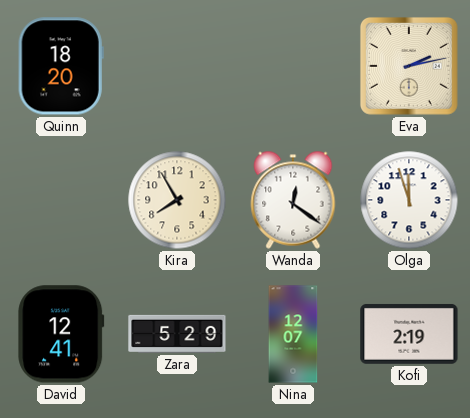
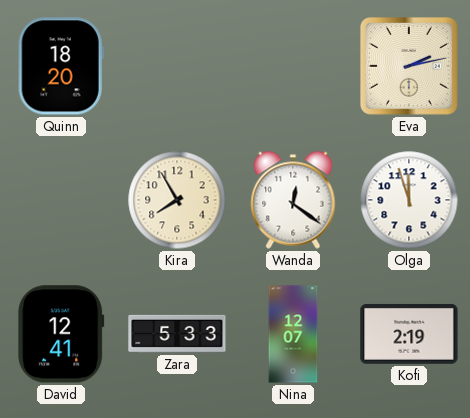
Zara: 5:29 -> 5:33
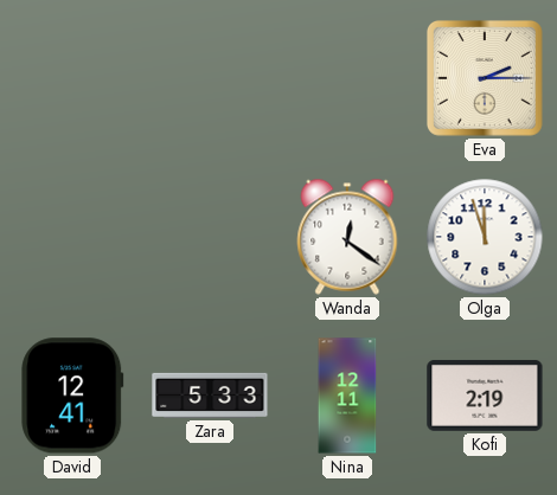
Quinn: 18:20 -> none
Eva: 2:13 -> 2:15
Kira: 7:55 -> none
Nina: 12:07 -> 12:11
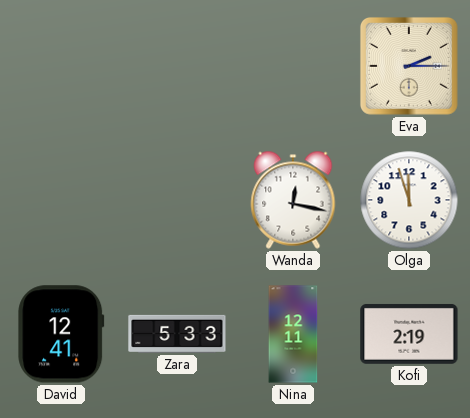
Wanda: 12:21 -> 12:17
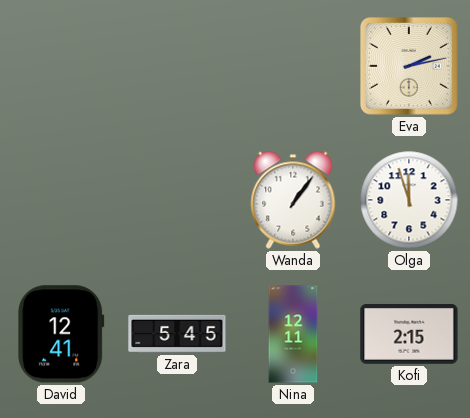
Eva: 2:15 -> 2:13
Wanda: 12:17 -> 1:06
Zara: 5:33 -> 5:45
Kofi: 2:19 -> 2:15
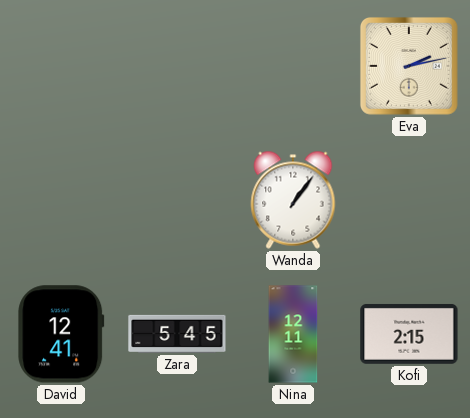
Olga: 11:57 -> none
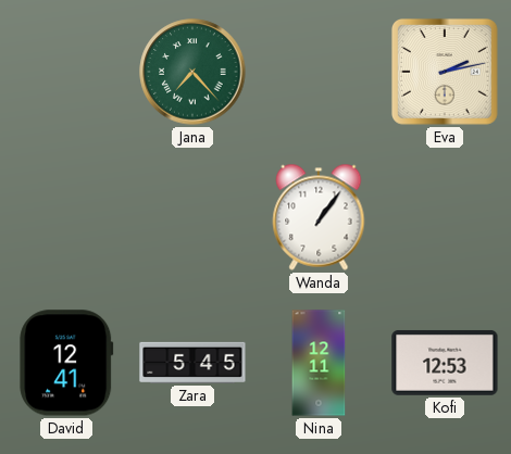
Jana: none -> 7:23
Kofi: 2:15 -> 12:53
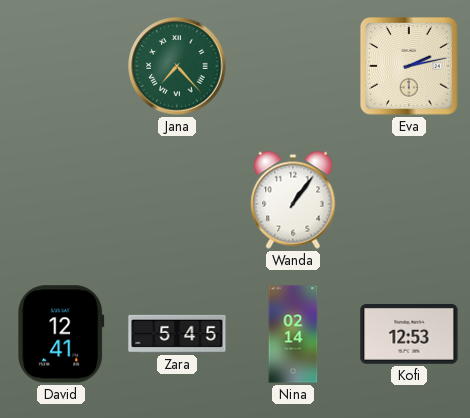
Nina: 12:11 -> 02:14
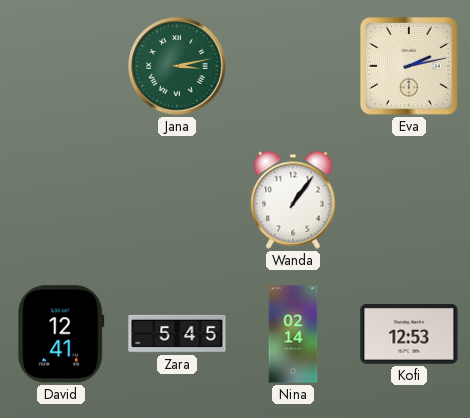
Jana: 7:23 -> 3:13
